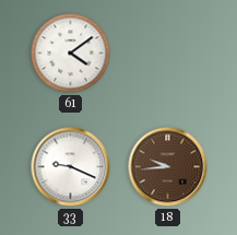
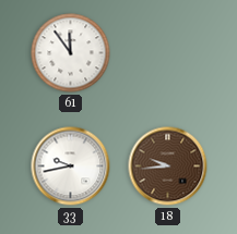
61: 4:09 -> 11:54
33: 9:19 -> 9:43
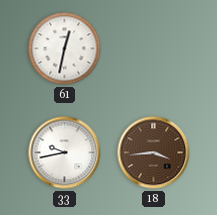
61: 11:54 -> 12:32
18: 9:44 -> 3:44
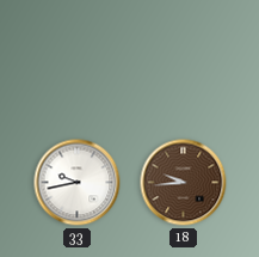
61: 12:32 -> none
18: 3:44 -> 9:44
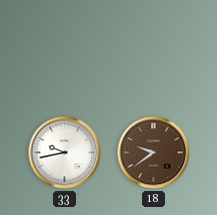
18: 9:44 -> 9:39
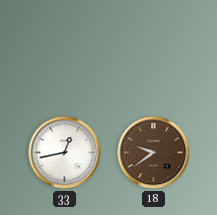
33: 9:43 -> 12:43
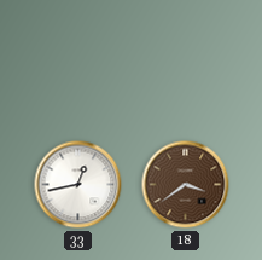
18: 9:39 -> 3:39
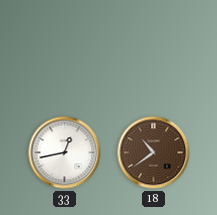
18: 3:39 -> 10:39
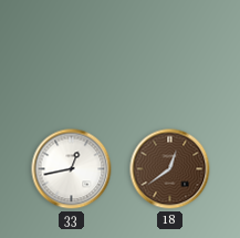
18: 10:39 -> 12:39
